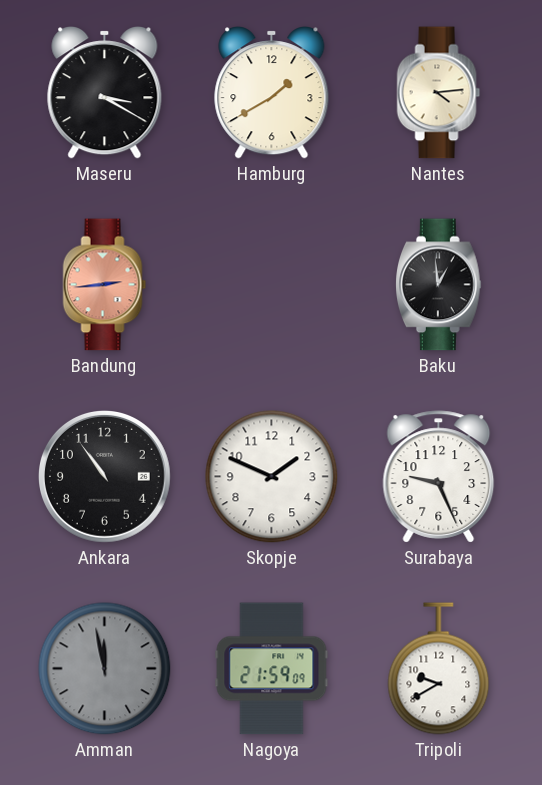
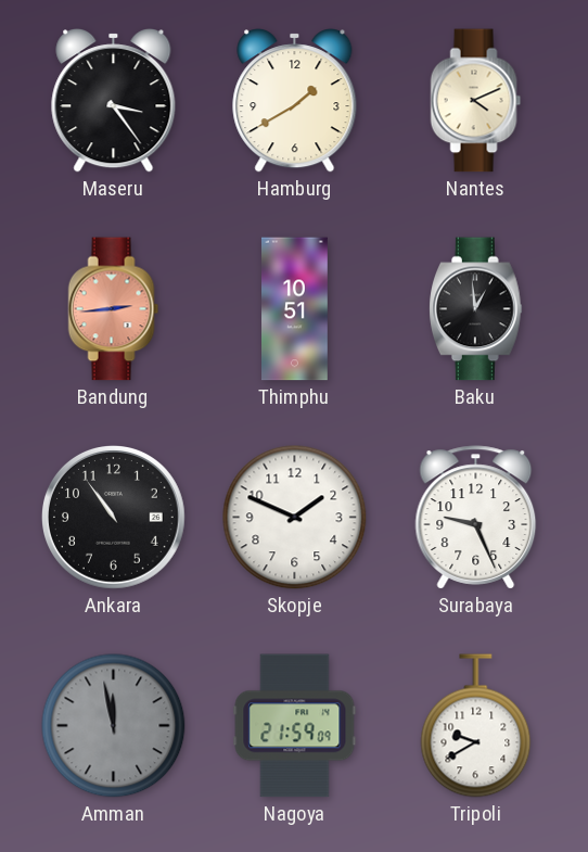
Maseru: 3:20 -> 3:24
Nantes: 4:14 -> 4:11
Thimphu: none -> 10:51
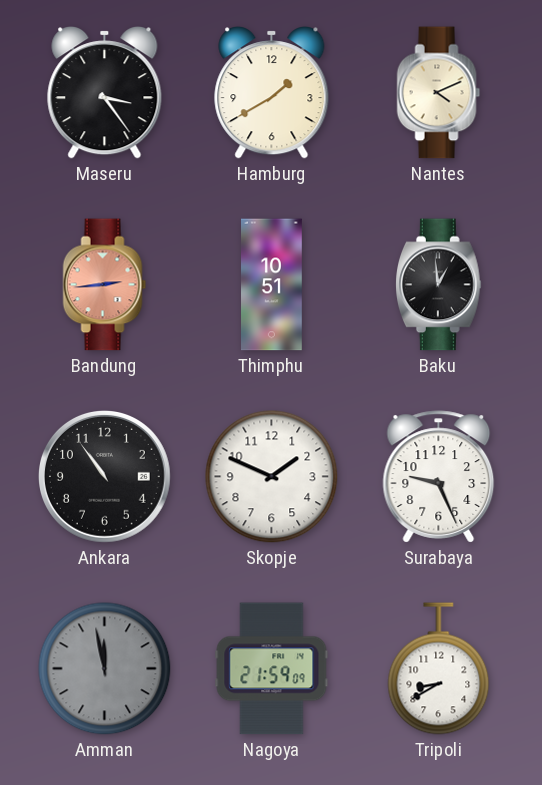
Tripoli: 9:40 -> 8:40
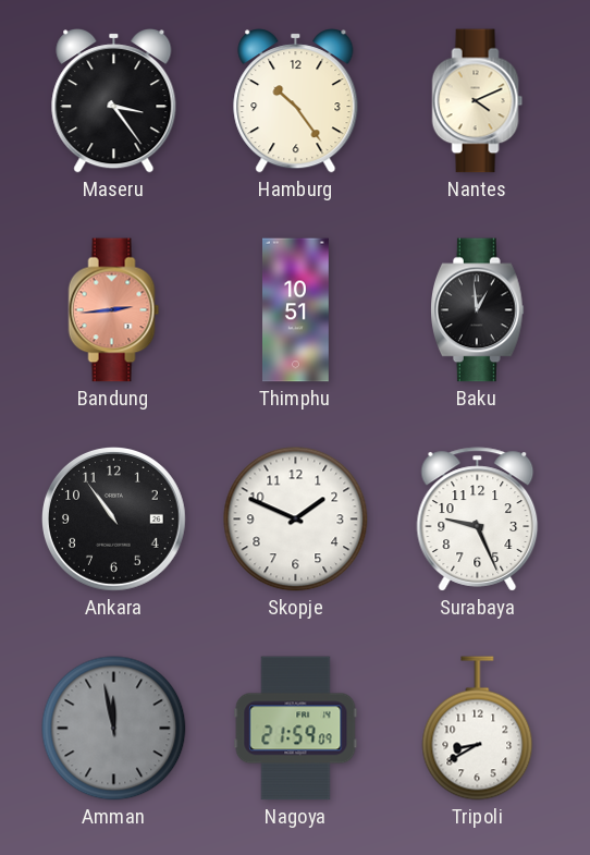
Hamburg: 1:40 -> 10:24
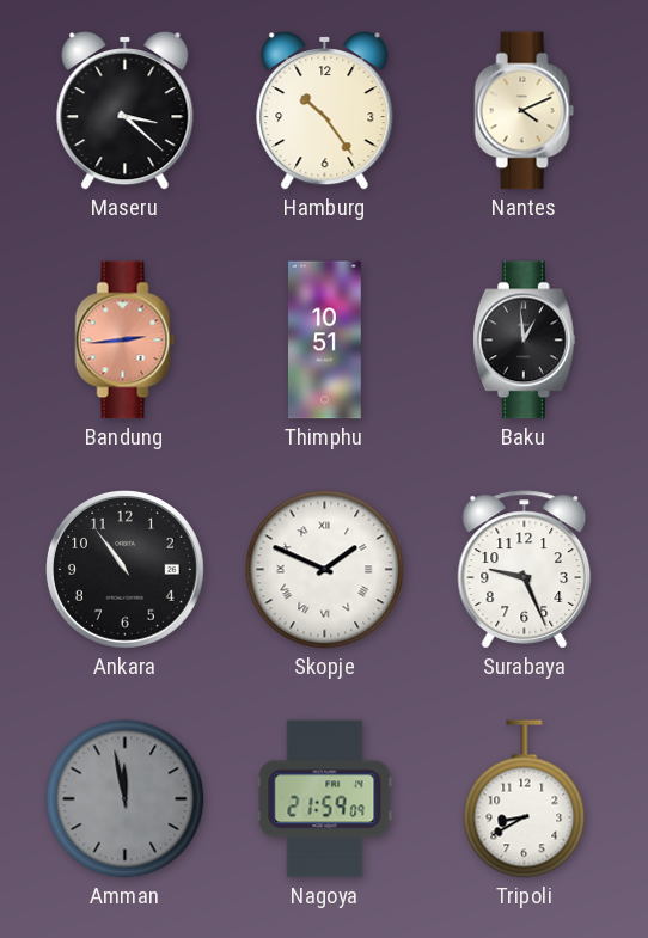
Maseru: 3:24 -> 3:22
Skopje numerals: Arabic -> Roman
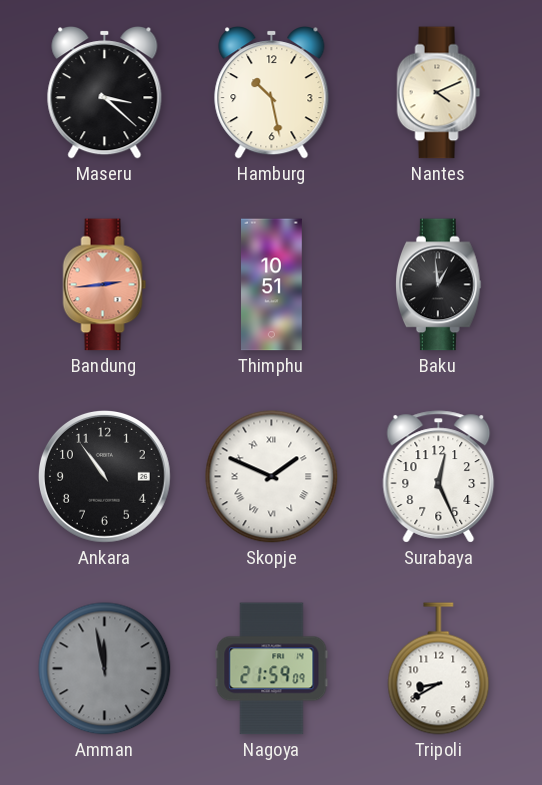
Hamburg: 10:24 -> 10:28
Surabaya: 9:26 -> 12:26
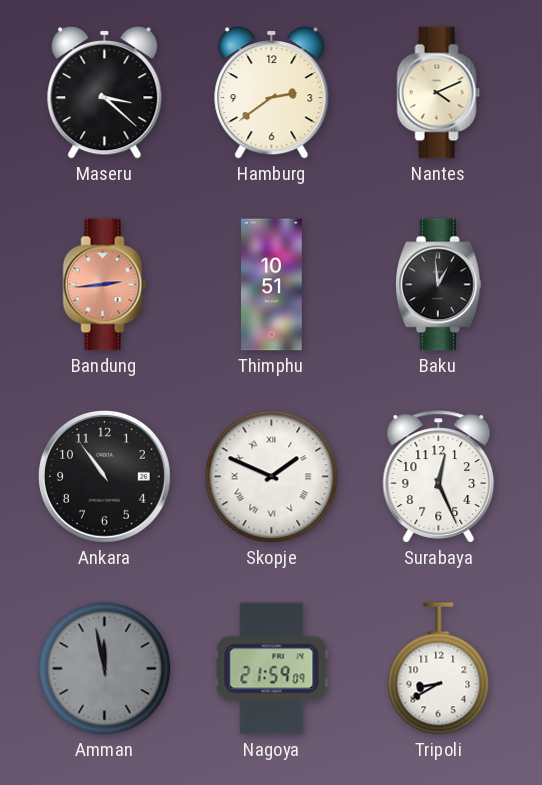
Hamburg: 10:28 -> 2:39
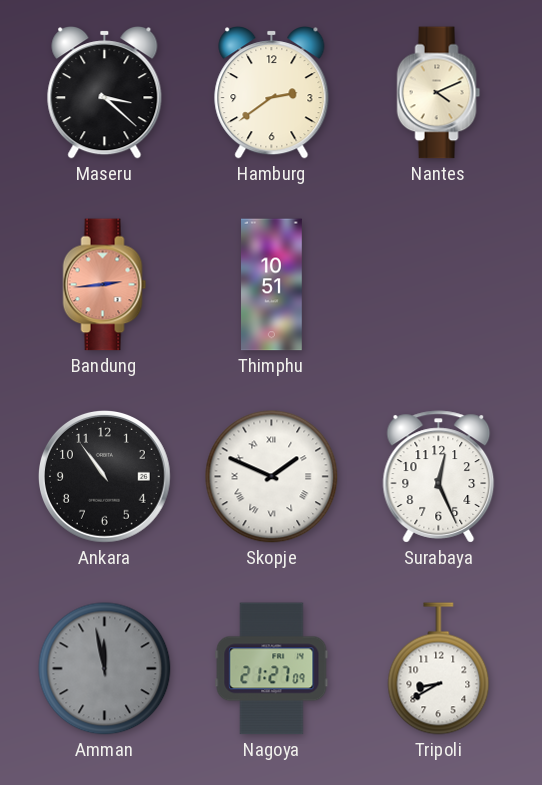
Baku: 12:59 -> none
Nagoya: 21:59 -> 21:27
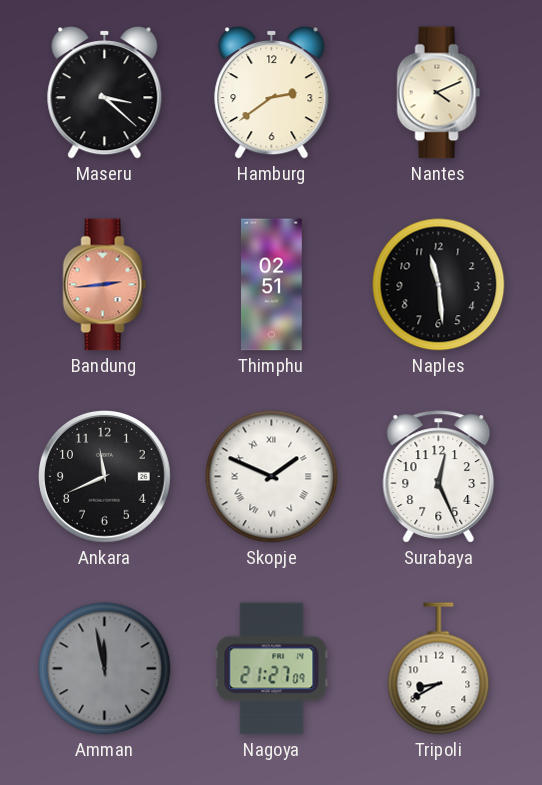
Thimphu: 10:51 -> 02:51
Naples: none -> 11:29
Ankara: 10:54 -> 11:41
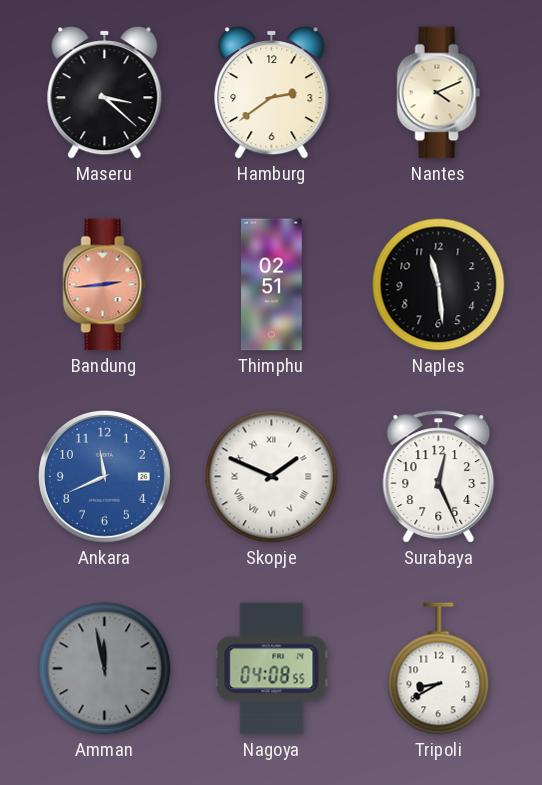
Ankara dial: black -> blue
Nagoya: 21:27 -> 04:08
